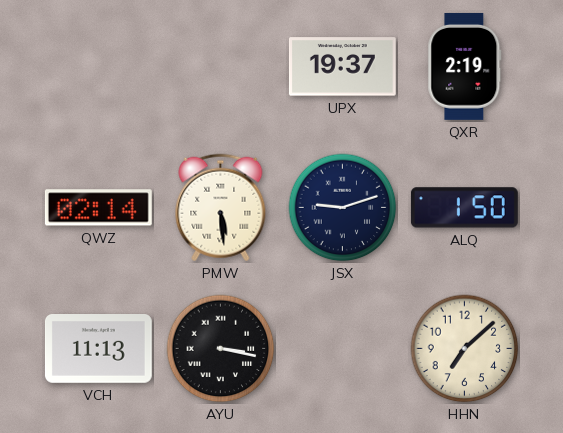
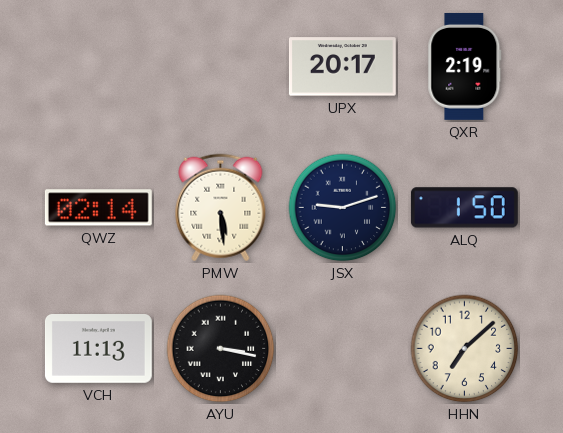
UPX: 19:37 -> 20:17
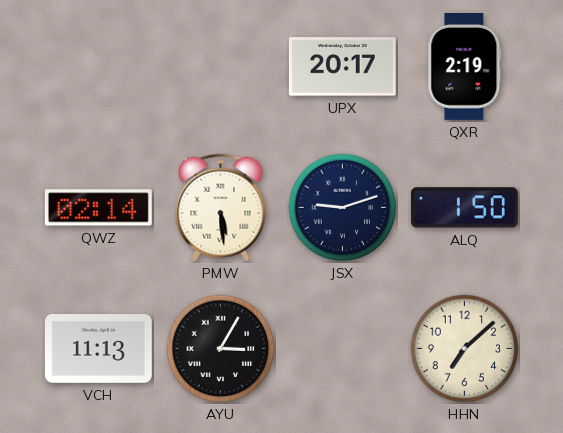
AYU: 3:17 -> 3:05
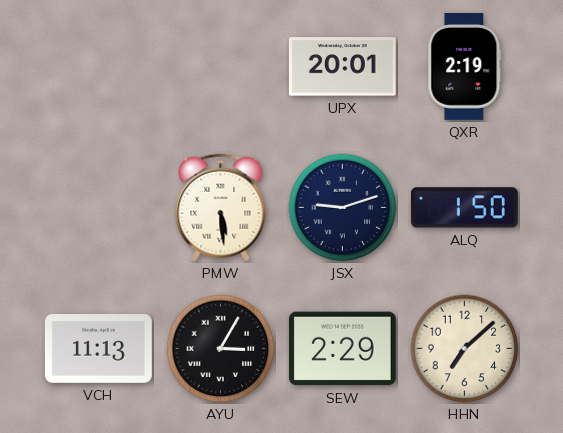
UPX: 20:17 -> 20:01
QWZ: 02:14 -> none
SEW: none -> 2:29
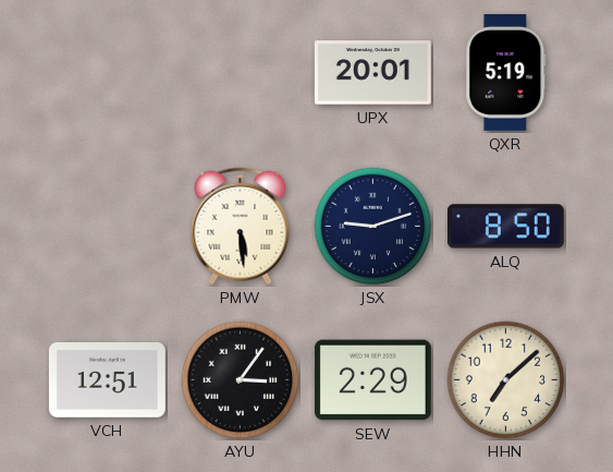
QXR: 2:19 -> 5:19
ALQ: 1:50 -> 8:50
VCH: 11:13 -> 12:51
AYU: 3:05 -> 3:06
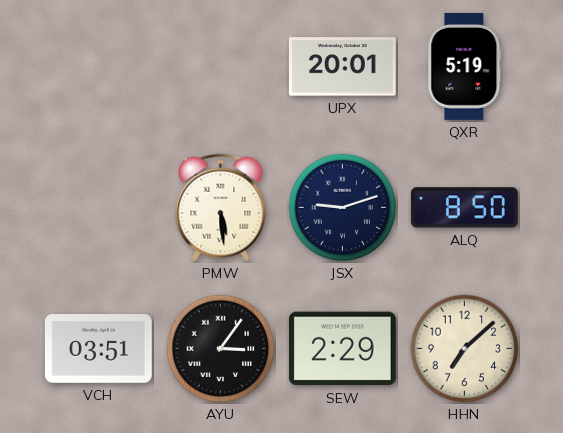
VCH: 12:51 -> 03:51
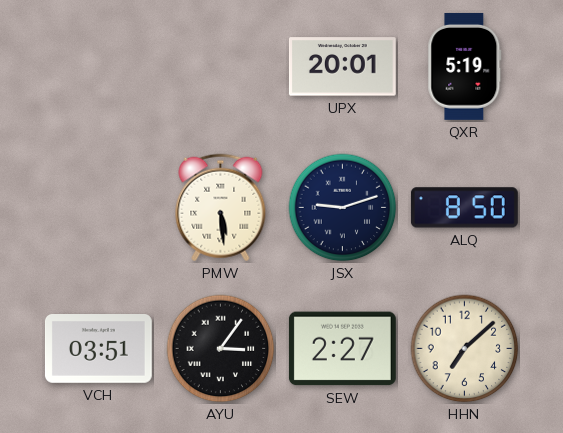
SEW: 2:29 -> 2:27
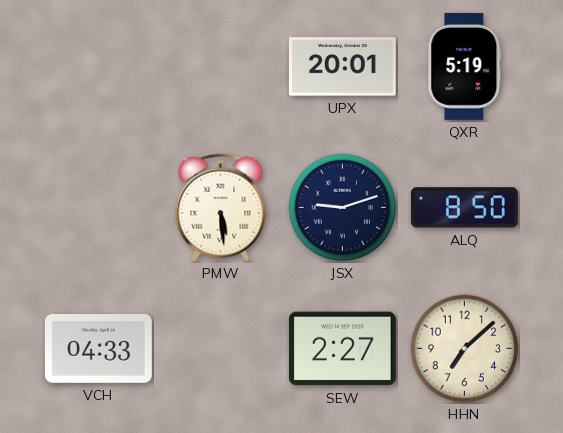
VCH: 03:51 -> 04:33
AYU: 3:06 -> none
